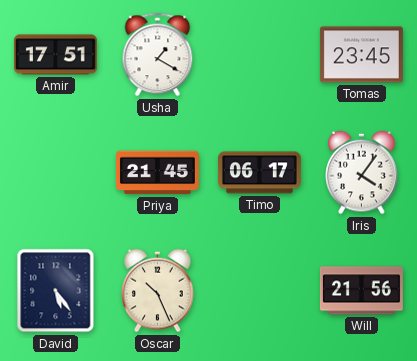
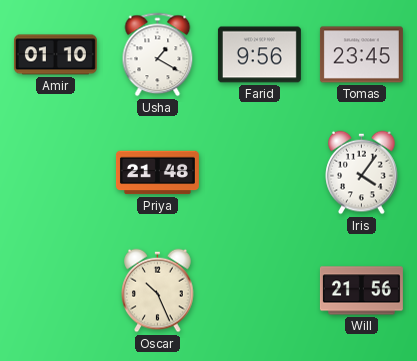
Amir: 17:51 -> 01:10
Farid: none -> 9:56
Priya: 21:45 -> 21:48
Timo: 06:17 -> none
David: 5:24 -> none
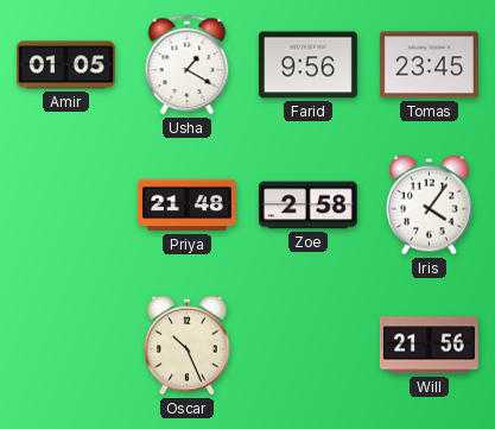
Amir: 01:10 -> 01:05
Zoe: none -> 2:58
